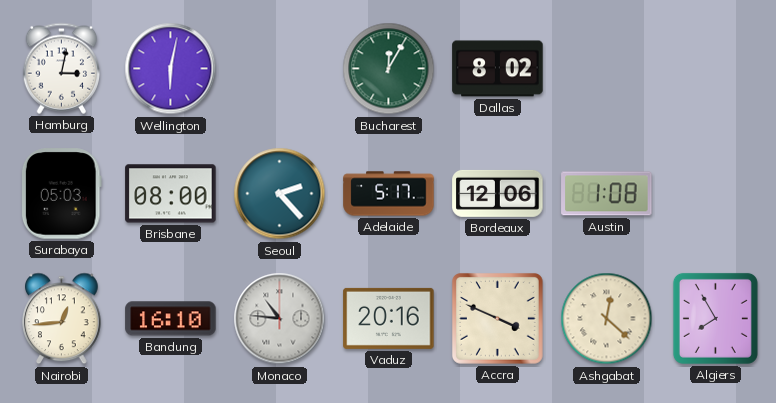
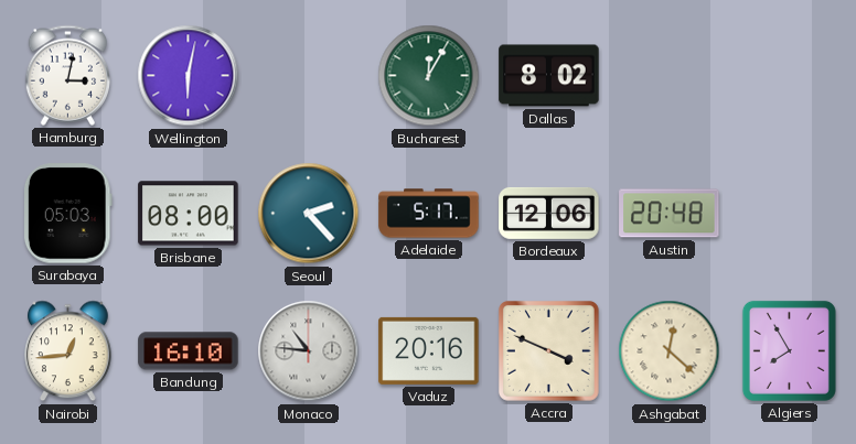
Austin: 1:08 -> 20:48
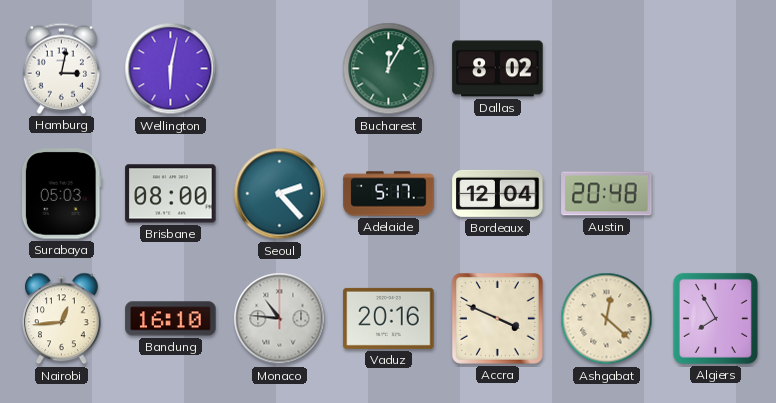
Bordeaux: 12:06 -> 12:04
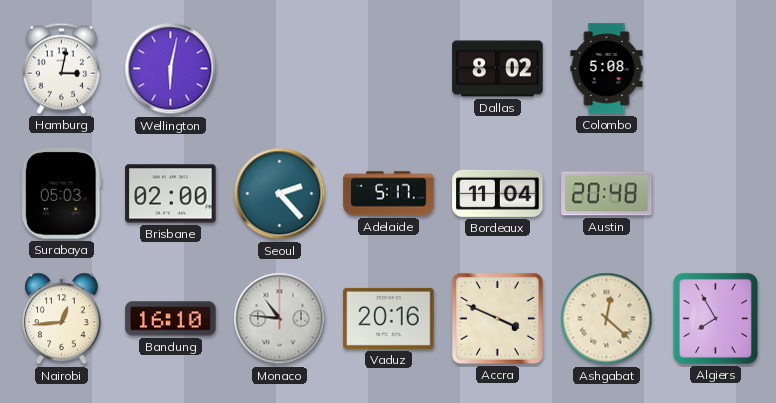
Bucharest: 12:05 -> none
Colombo: none -> 5:08
Brisbane: 08:00 -> 02:00
Bordeaux: 12:04 -> 11:04
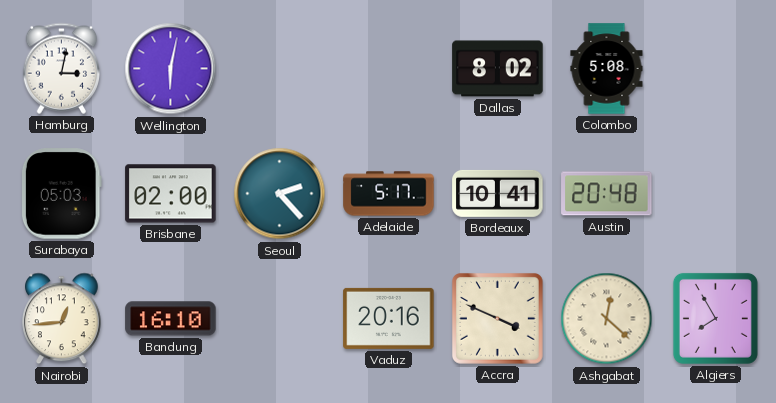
Bordeaux: 11:04 -> 10:41
Monaco: 10:46 -> none
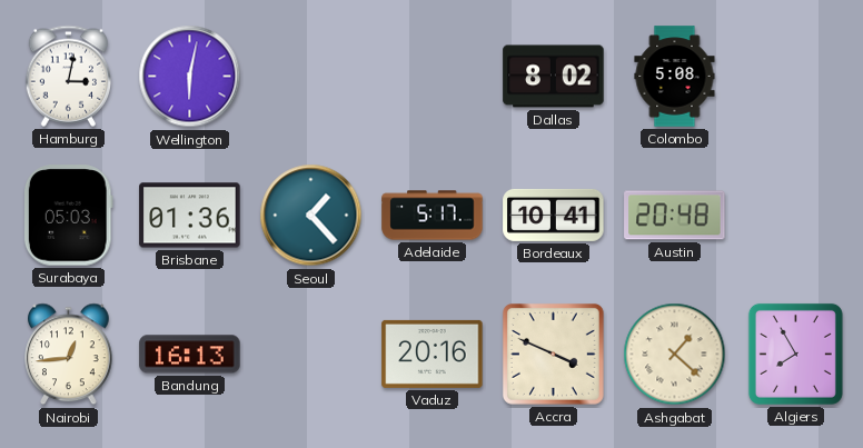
Brisbane: 02:00 -> 01:36
Seoul: 2:23 -> 1:23
Bandung: 16:10 -> 16:13
Ashgabat: 12:22 -> 1:22
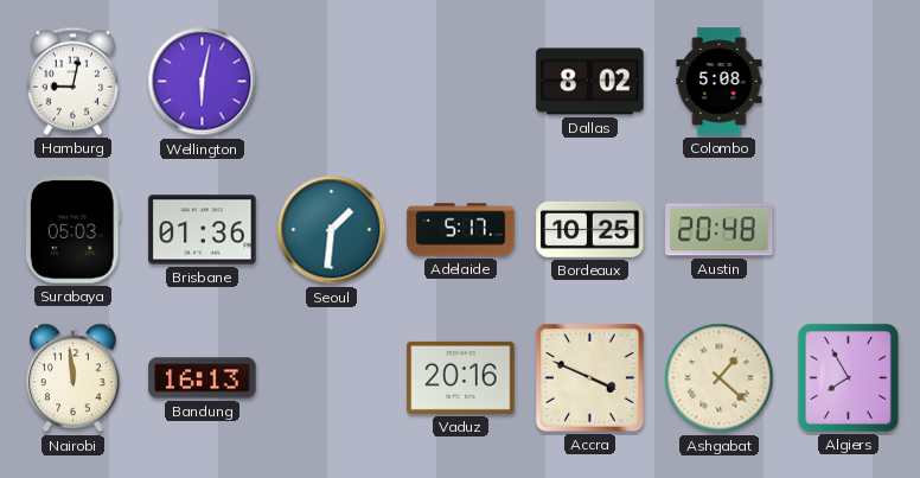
Hamburg: 3:02 -> 9:02
Seoul: 1:23 -> 1:31
Bordeaux: 10:41 -> 10:25
Nairobi: 12:44 -> 11:59
